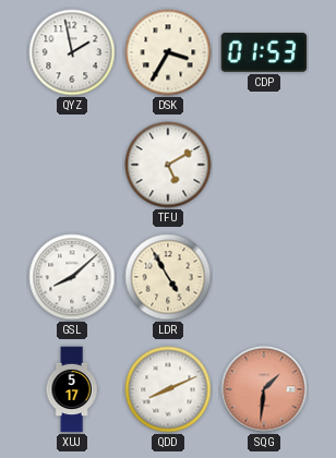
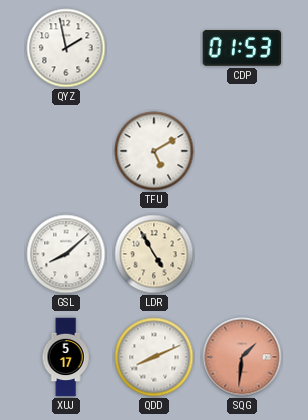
DSK: 3:35 -> none
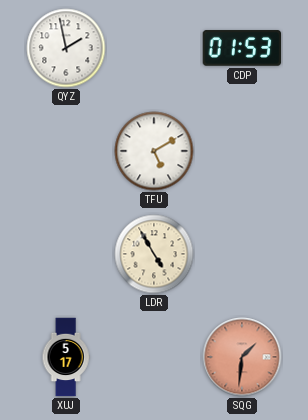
GSL: 8:08 -> none
QDD: 8:11 -> none
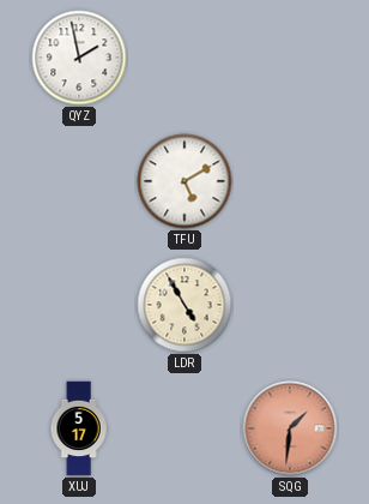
CDP: 01:53 -> none
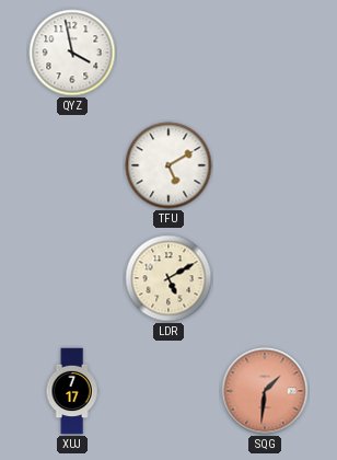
QYZ: 1:58 -> 3:58
LDR: 4:55 -> 5:10
XUJ: 5:17 -> 7:17
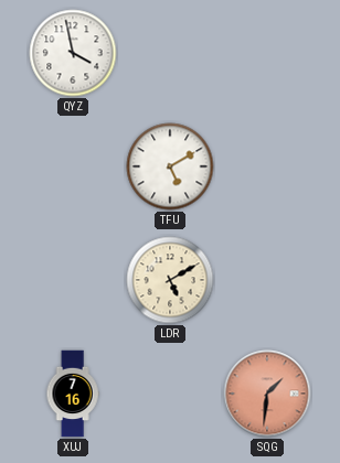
XUJ: 7:17 -> 7:16
